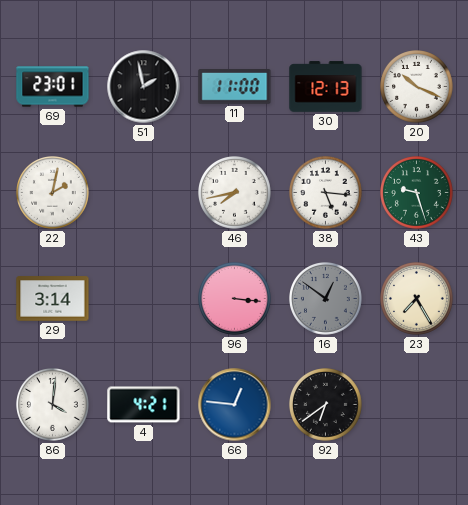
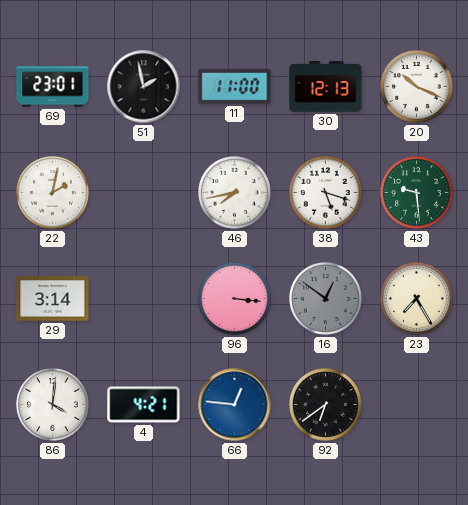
38: 5:16 -> 5:18
43: 9:27 -> 9:29
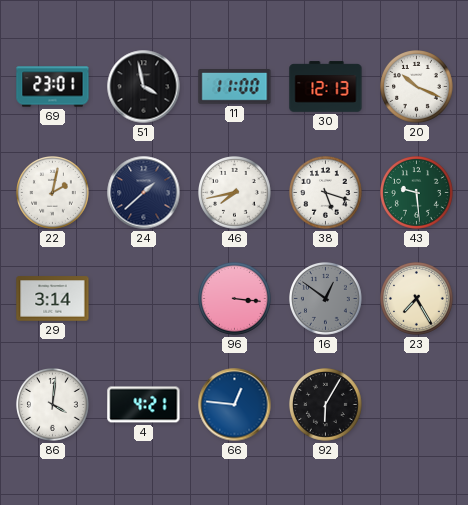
51: 1:58 -> 3:58
24: none -> 1:38
92: 6:39 -> 6:05
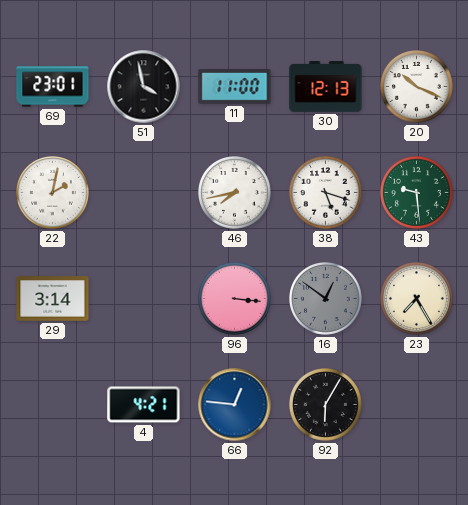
24: 1:38 -> none
86: 4:01 -> none
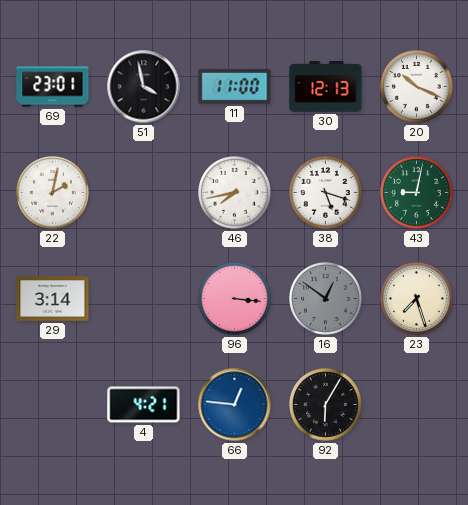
43: 9:29 -> 9:02
23: 7:25 -> 7:27
